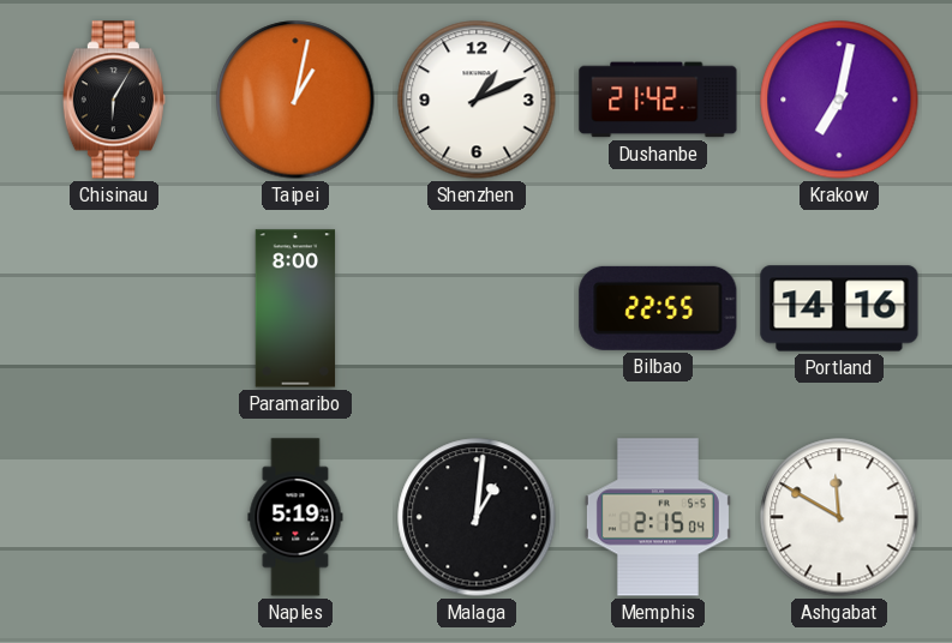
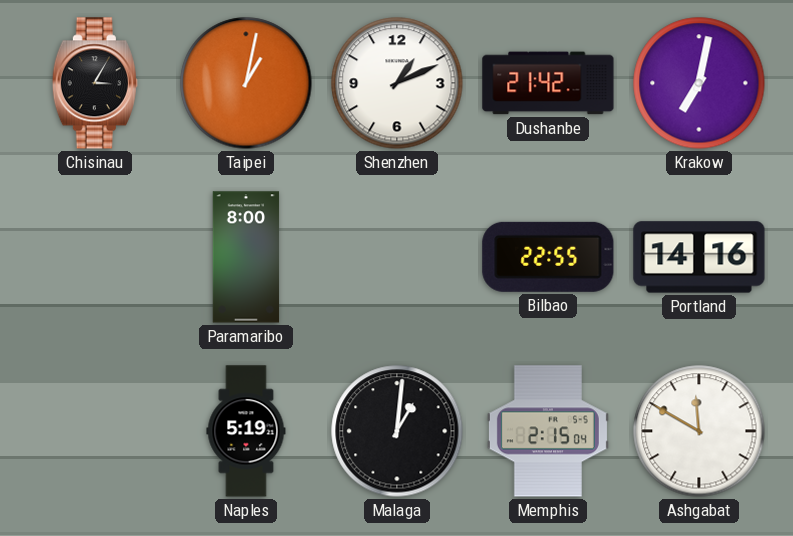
Chisinau: 6:05 -> 3:05
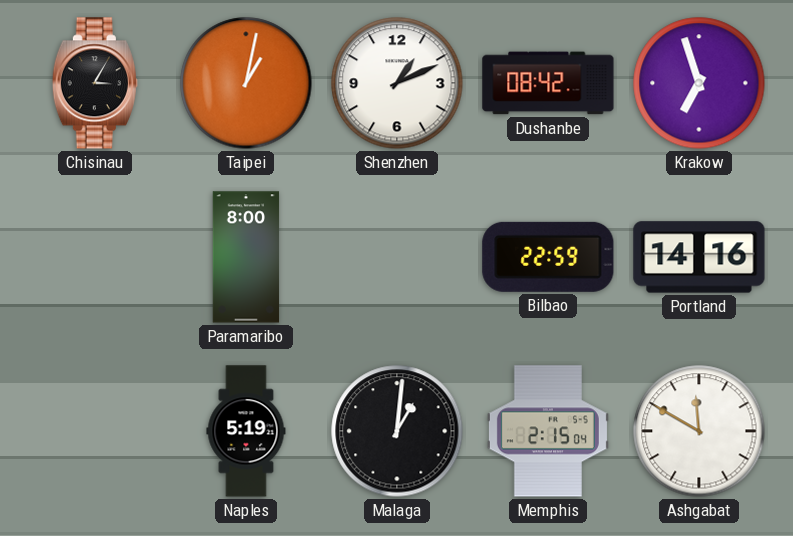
Dushanbe: 21:42 -> 08:42
Krakow: 7:02 -> 6:57
Bilbao: 22:55 -> 22:59
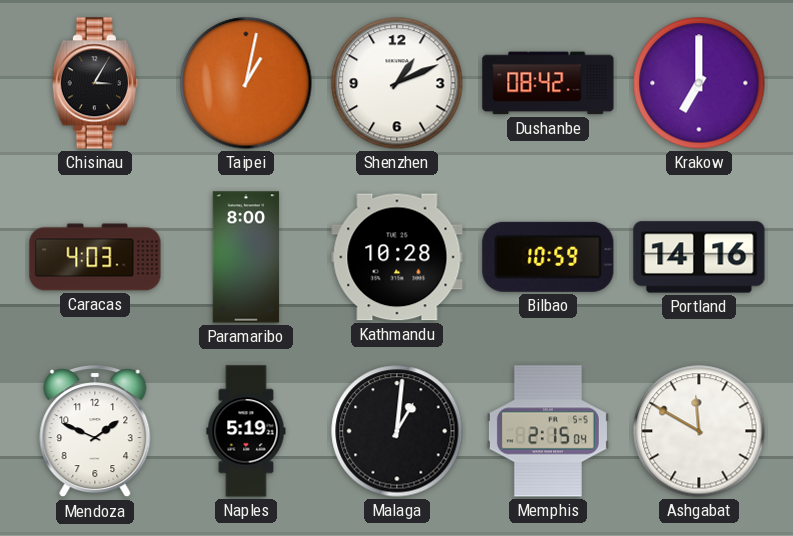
Krakow: 6:57 -> 7:00
Caracas: none -> 4:03
Kathmandu: none -> 10:28
Bilbao: 22:59 -> 10:59
Mendoza: none -> 1:49
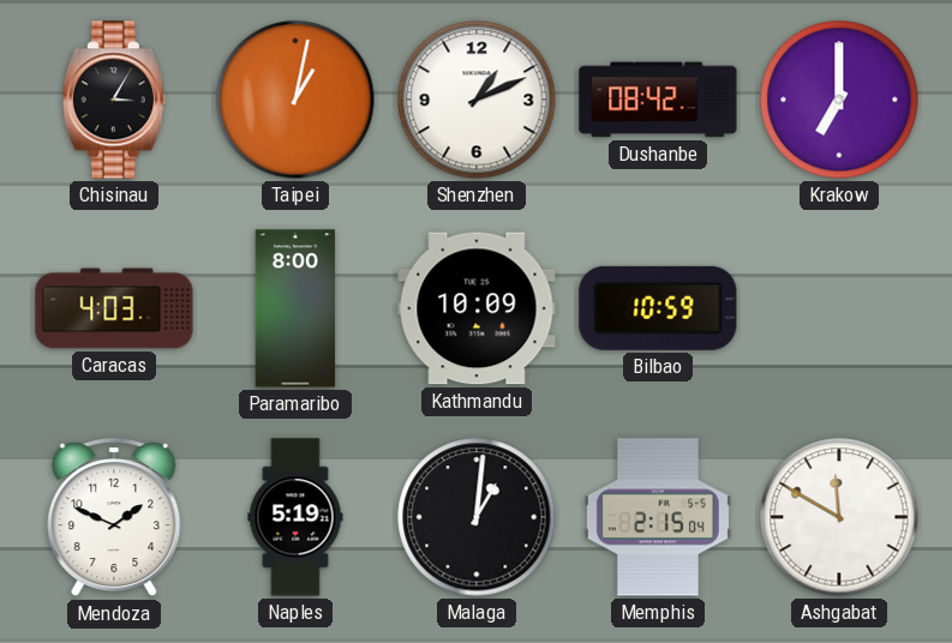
Kathmandu: 10:28 -> 10:09
Portland: 14:16 -> none
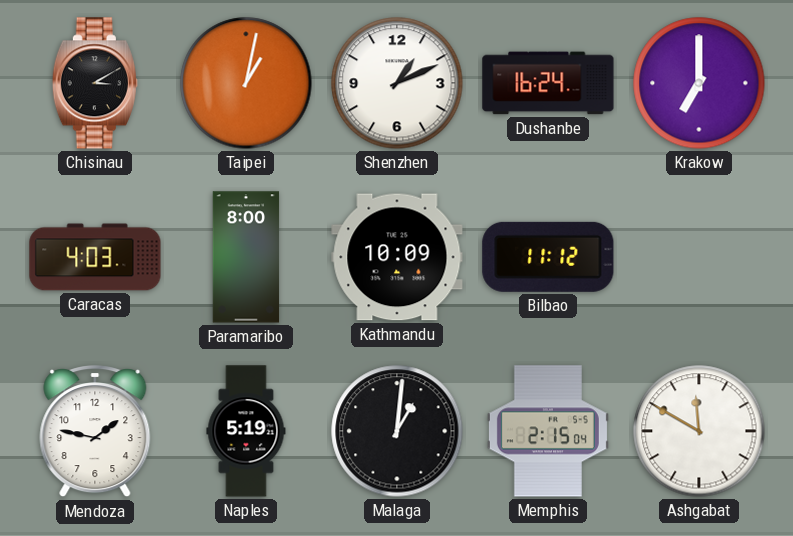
Chisinau: 3:05 -> 3:10
Dushanbe: 08:42 -> 16:24
Bilbao: 10:59 -> 11:12
Mendoza: 1:49 -> 1:47
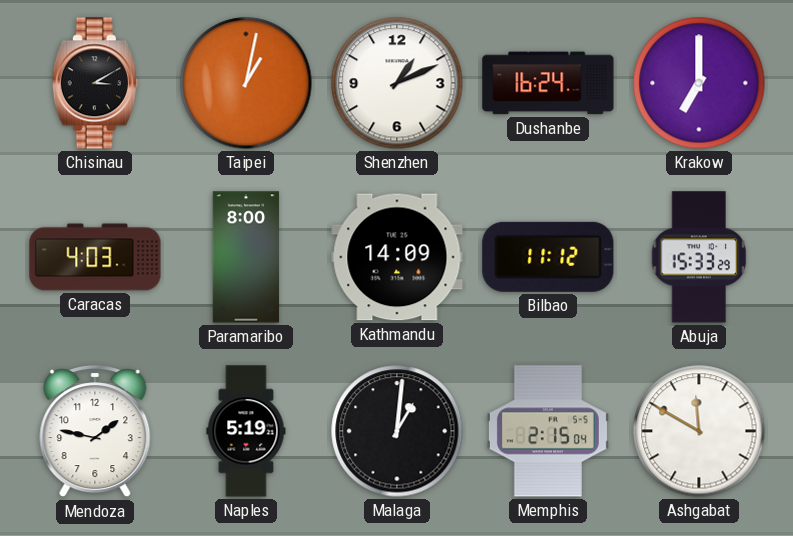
Kathmandu: 10:09 -> 14:09
Abuja: none -> 15:33
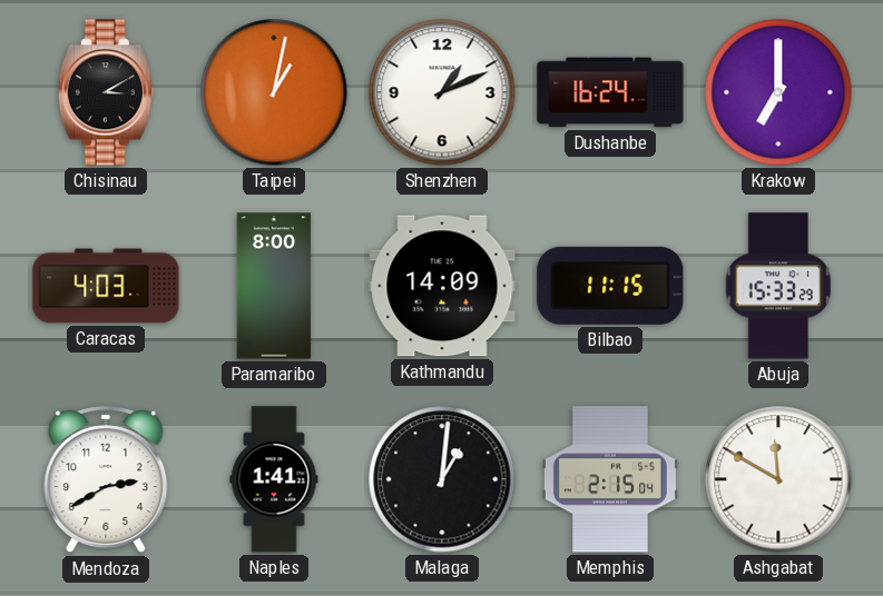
Bilbao: 11:12 -> 11:15
Mendoza: 1:47 -> 2:40
Naples: 5:19 -> 1:41
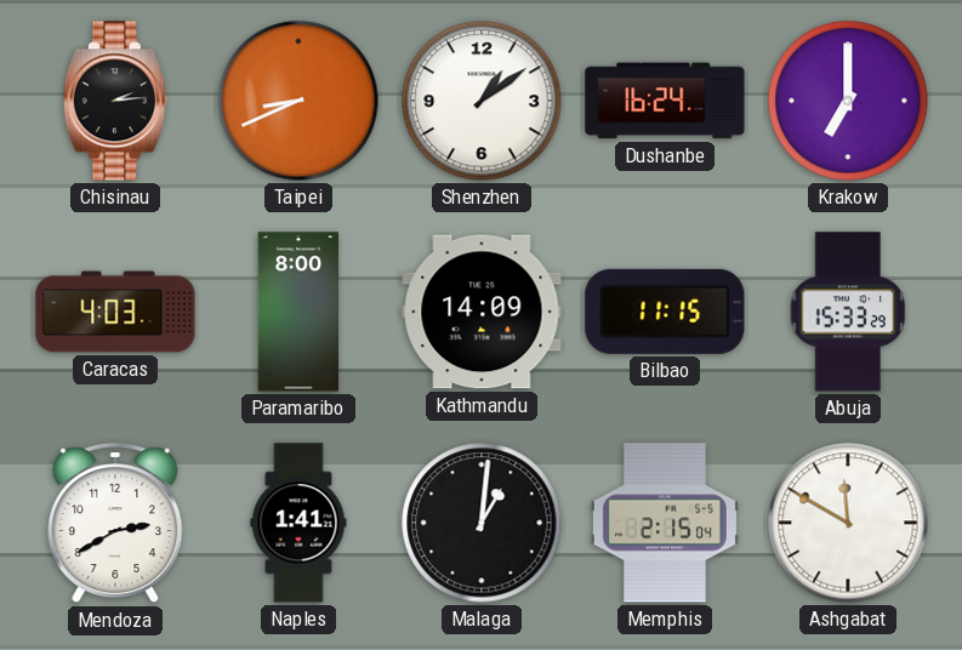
Chisinau: 3:10 -> 2:14
Taipei: 1:02 -> 8:41
Shenzhen: 1:11 -> 1:09
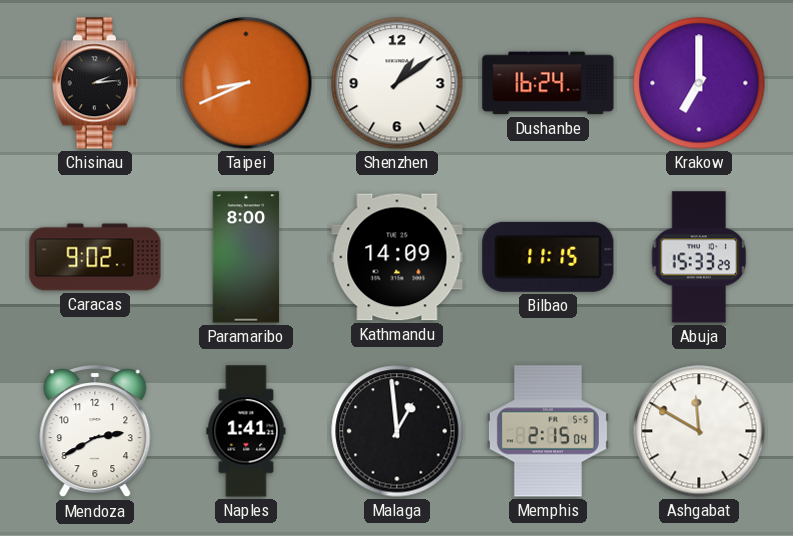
Caracas: 4:03 -> 9:02
Malaga: 1:01 -> 12:59
